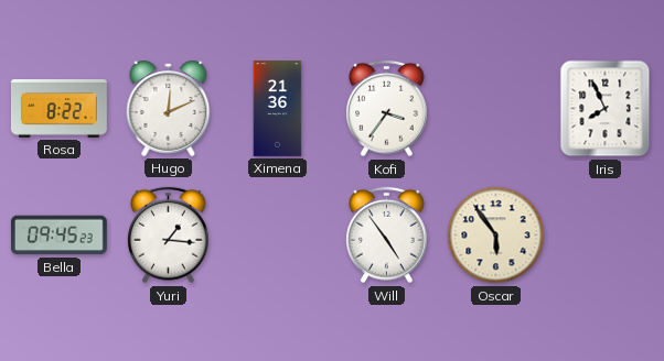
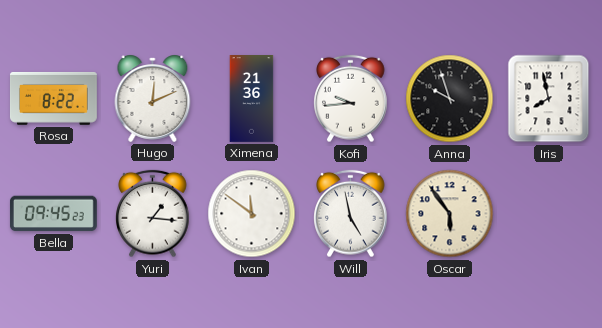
Kofi: 3:36 -> 9:44
Anna: none -> 9:57
Iris: 7:56 -> 7:58
Ivan: none -> 11:51
Will: 4:54 -> 4:58
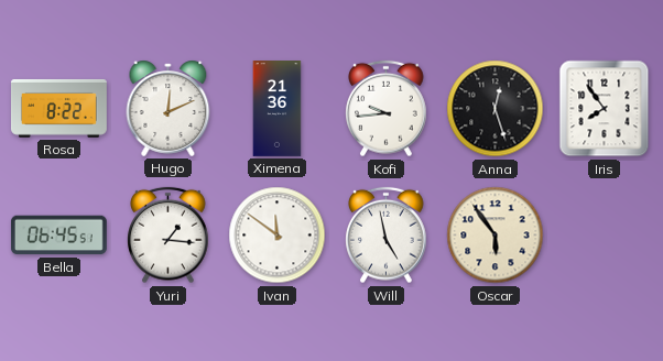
Anna: 9:57 -> 12:27
Iris: 7:58 -> 7:54
Bella: 09:45 -> 06:45
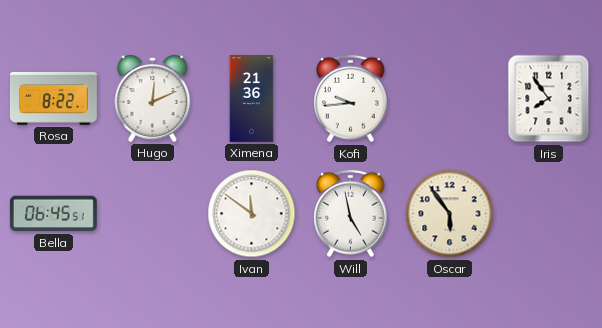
Anna: 12:27 -> none
Yuri: 1:16 -> none
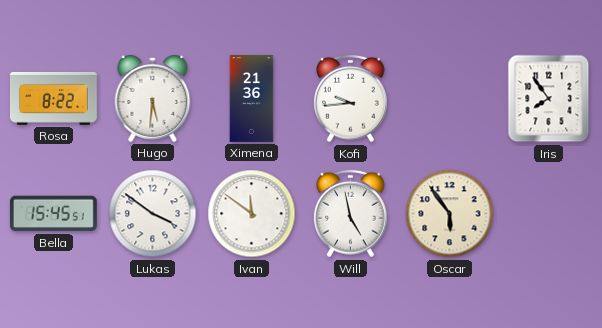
Hugo: 12:11 -> 5:31
Bella: 06:45 -> 15:45
Lukas: none -> 3:51
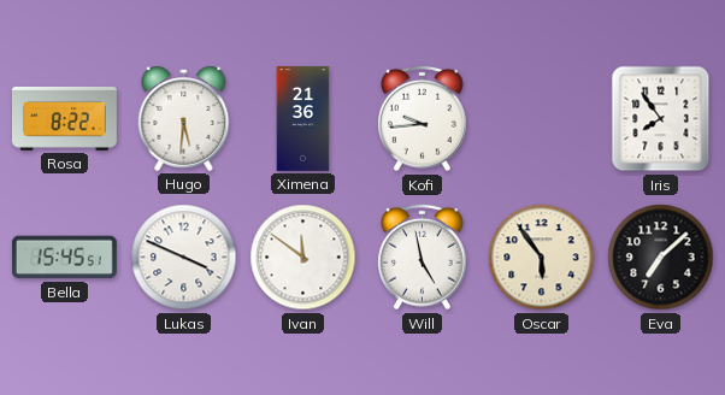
Lukas: 3:51 -> 3:49
Eva: none -> 7:08
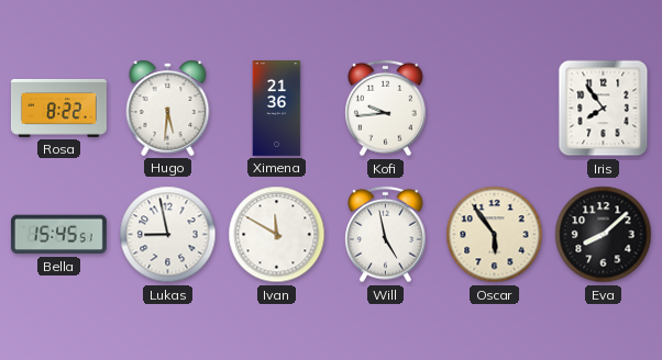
Lukas: 3:49 -> 8:58
Ivan: 11:51 -> 11:50
Eva: 7:08 -> 8:08
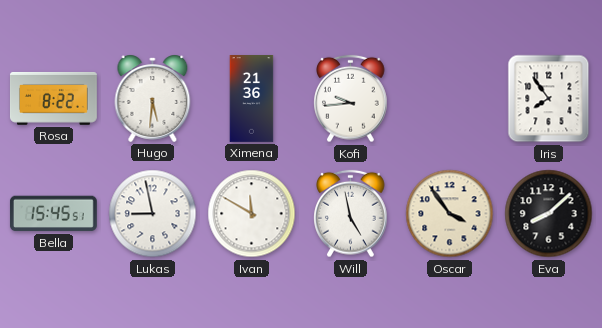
Oscar: 5:54 -> 3:54
